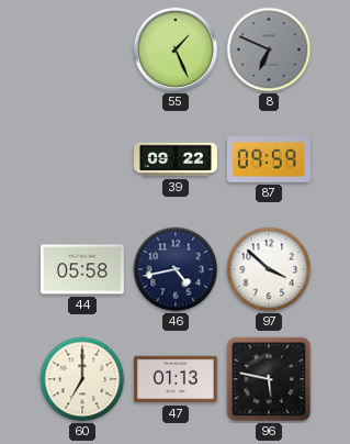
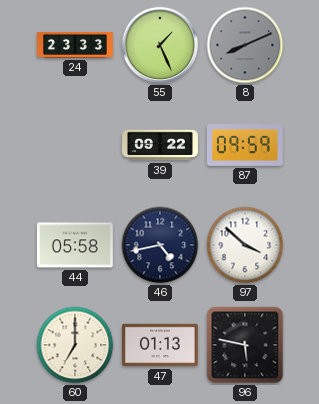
24: none -> 23:33
8: 6:49 -> 8:11
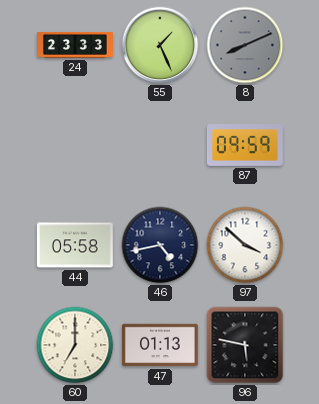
39: 09:22 -> none
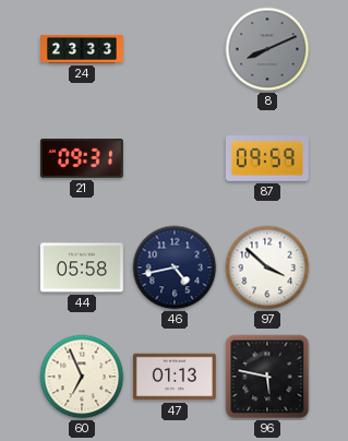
55: 1:26 -> none
21: none -> 09:31
60: 7:00 -> 6:56
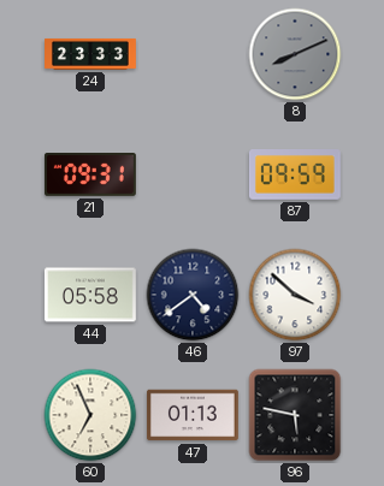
46: 4:43 -> 4:39
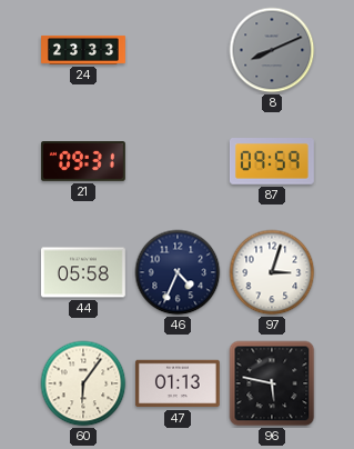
46: 4:39 -> 4:34
97: 3:52 -> 3:03
60: 6:56 -> 6:06
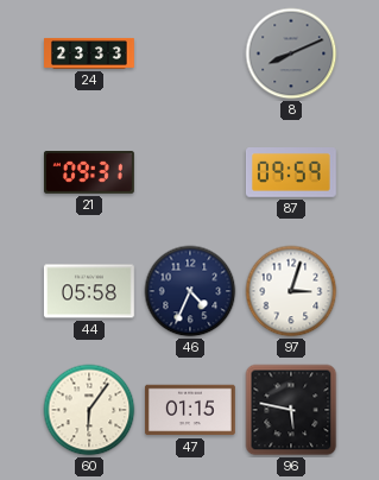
47: 01:13 -> 01:15
